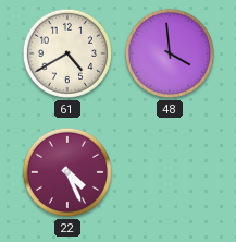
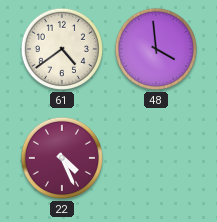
61: 4:40 -> 4:39
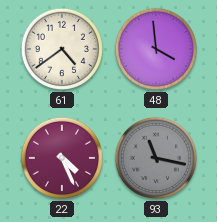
93: none -> 11:17
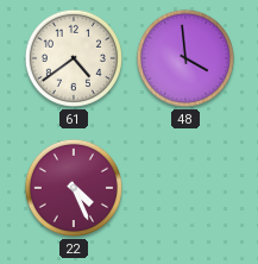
93: 11:17 -> none
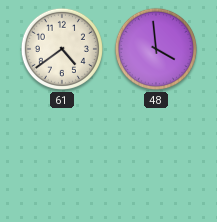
22: 4:26 -> none
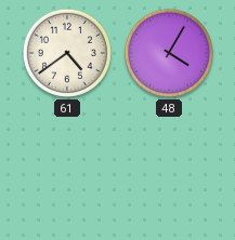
48: 3:59 -> 4:05
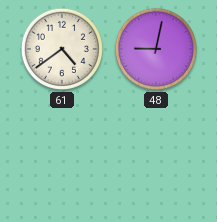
48: 4:05 -> 9:02
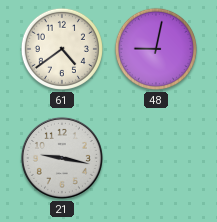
21: none -> 9:17
